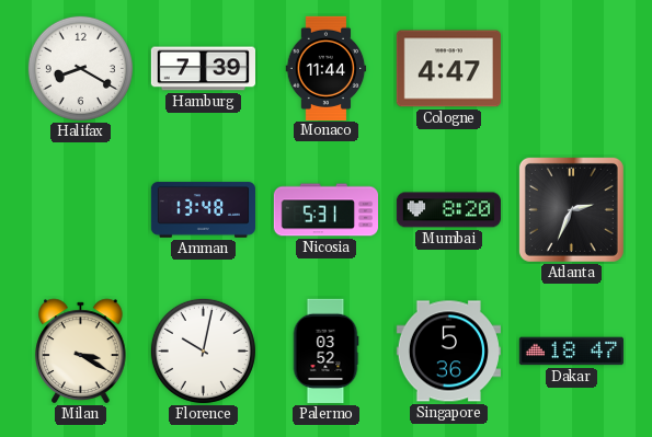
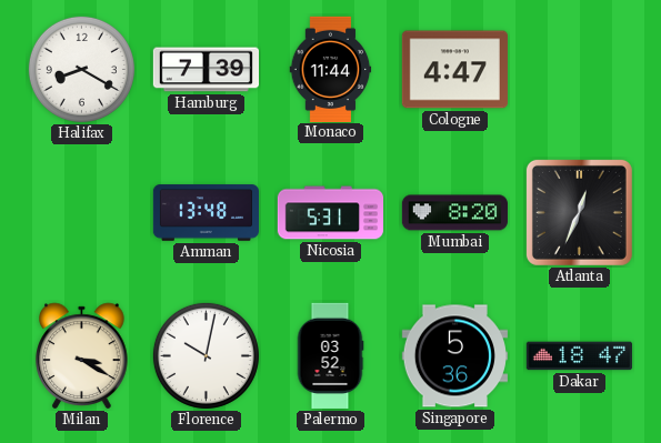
Atlanta: 2:34 -> 12:34
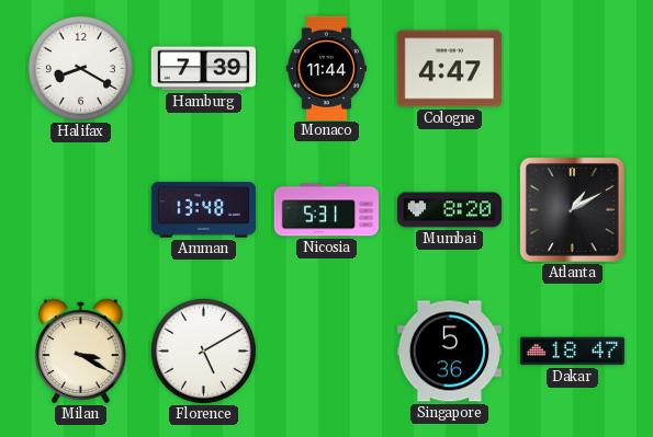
Atlanta: 12:34 -> 1:10
Florence: 10:02 -> 5:10
Palermo: 03:52 -> none
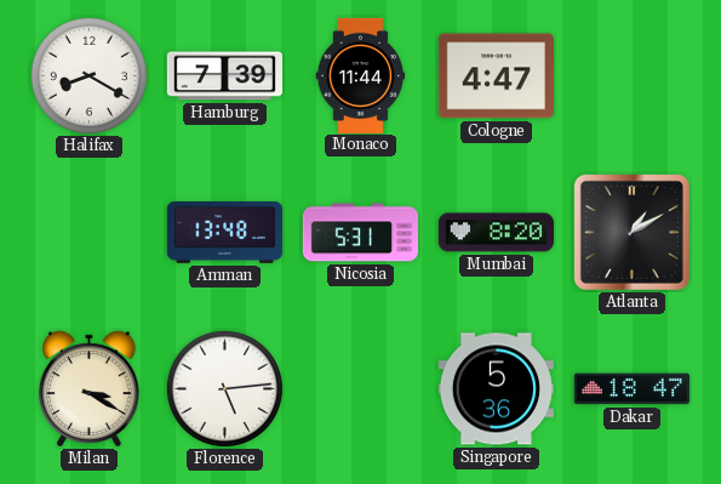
Florence: 5:10 -> 5:14
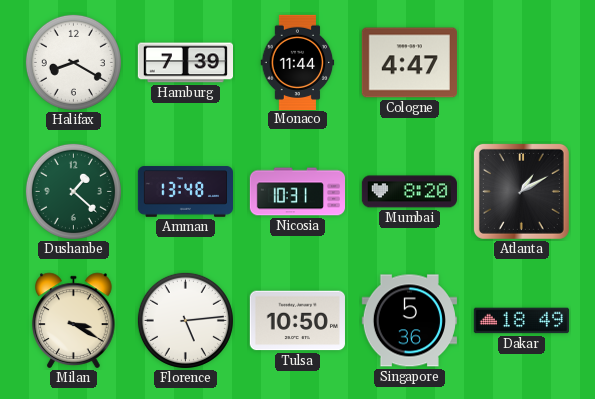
Dushanbe: none -> 1:22
Nicosia: 5:31 -> 10:31
Tulsa: none -> 10:50
Dakar: 18:47 -> 18:49
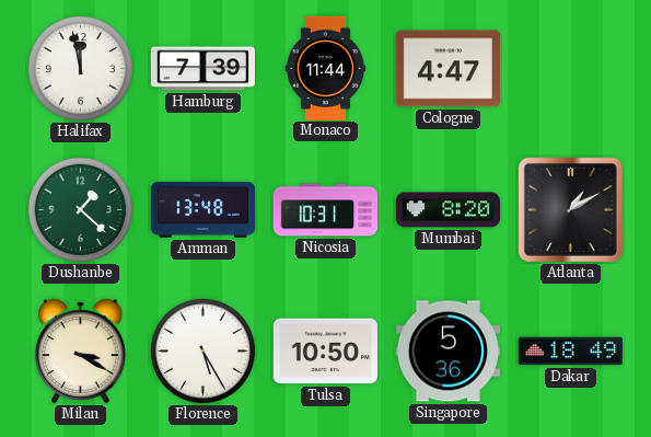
Halifax: 8:20 -> 11:58
Florence: 5:14 -> 5:25
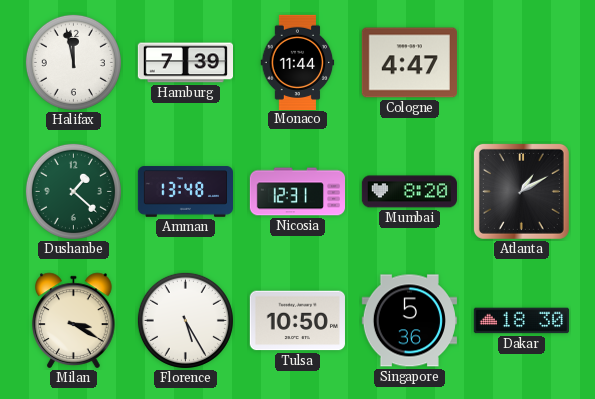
Nicosia: 10:31 -> 12:31
Dakar: 18:49 -> 18:30
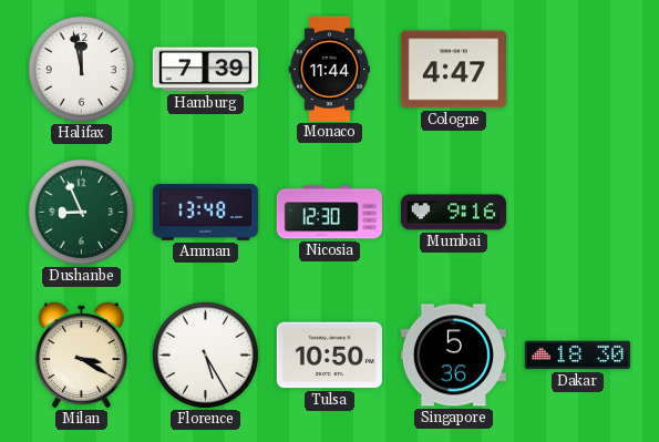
Dushanbe: 1:22 -> 8:56
Nicosia: 12:31 -> 12:30
Mumbai: 8:20 -> 9:16
Atlanta: 1:10 -> none
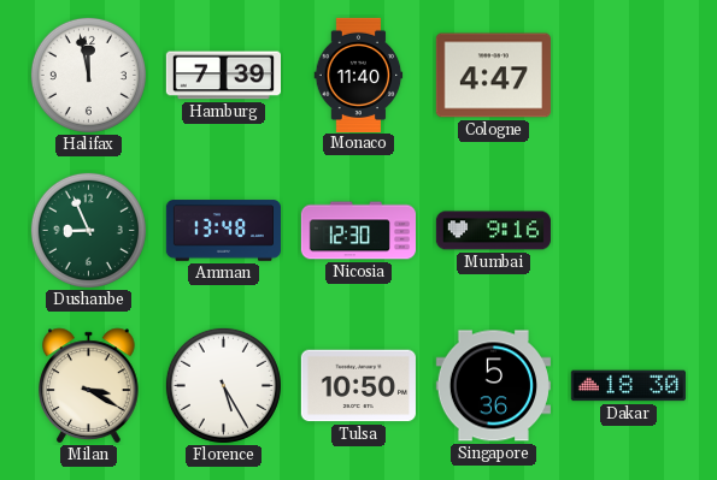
Monaco: 11:44 -> 11:40
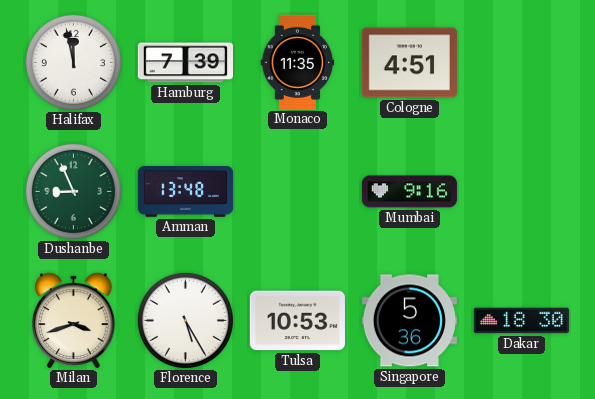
Monaco: 11:40 -> 11:35
Cologne: 4:47 -> 4:51
Nicosia: 12:30 -> none
Milan: 3:20 -> 3:42
Tulsa: 10:50 -> 10:53
